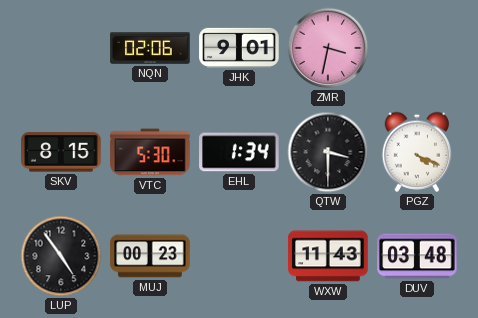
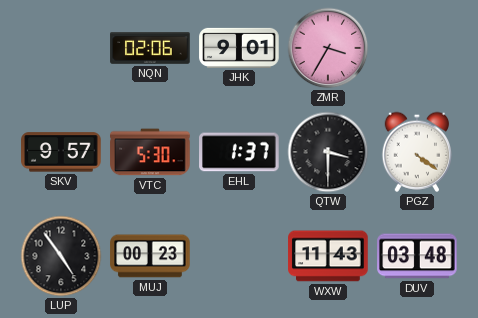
ZMR: 3:32 -> 3:35
SKV: 8:15 -> 9:57
EHL: 1:34 -> 1:37
PGZ: 4:19 -> 4:21
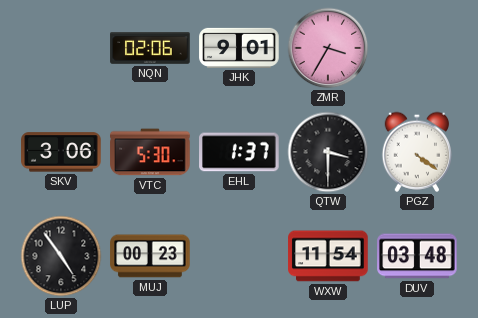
SKV: 9:57 -> 3:06
WXW: 11:43 -> 11:54
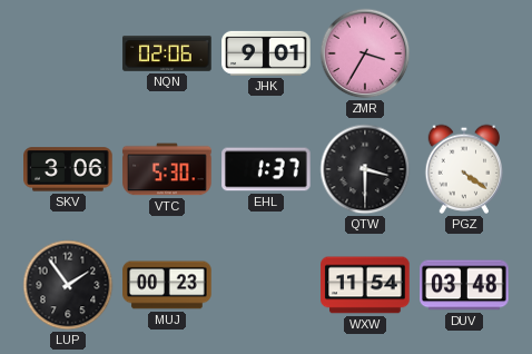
LUP: 4:54 -> 1:54
